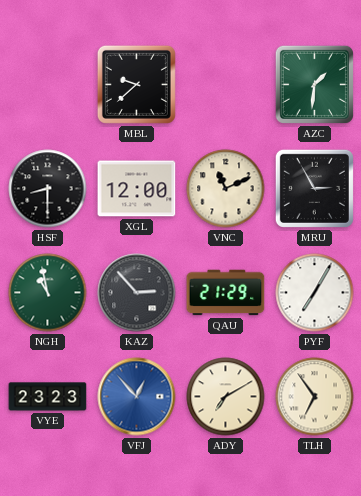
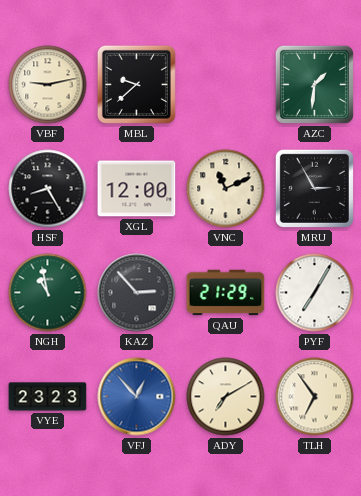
VBF: none -> 9:13
HSF: 8:30 -> 8:25
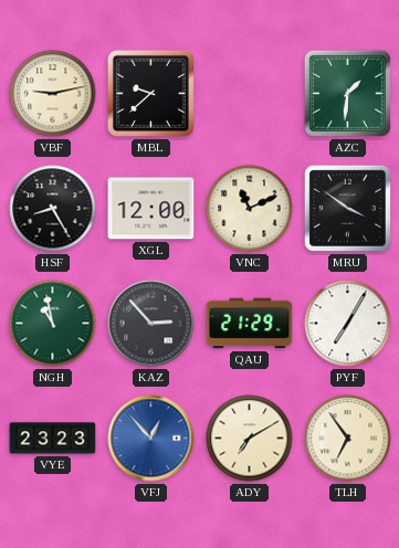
MRU: 2:55 -> 3:51
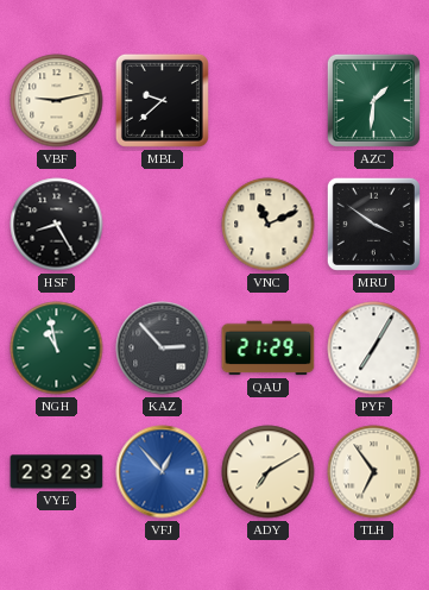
XGL: 12:00 -> none
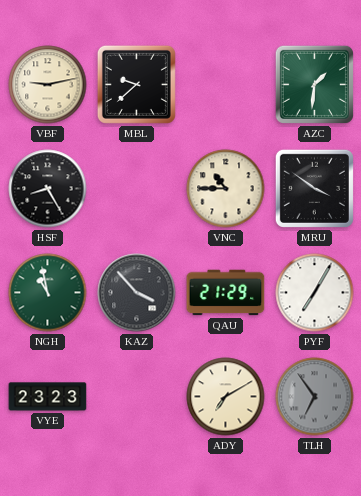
VNC: 11:11 -> 10:45
KAZ: 2:53 -> 3:53
VFJ: 12:53 -> none
TLH dial: cream -> grey
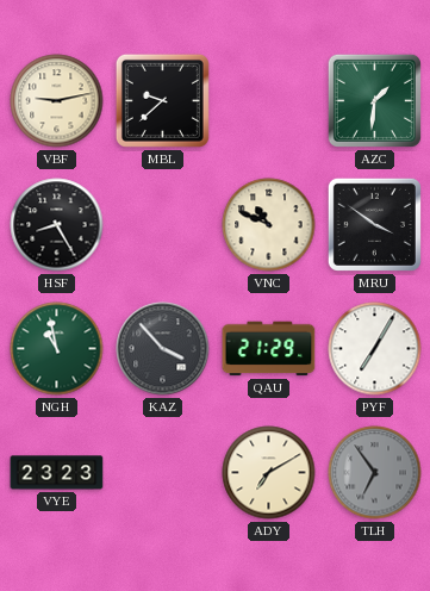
VNC: 10:45 -> 10:49
